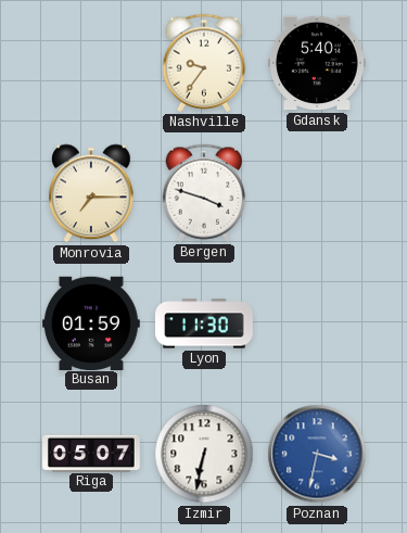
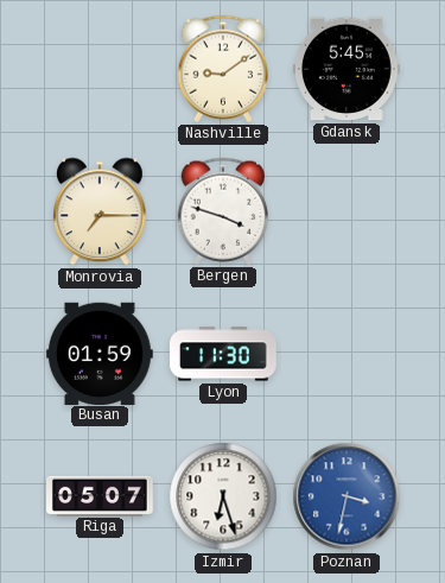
Nashville: 9:36 -> 9:09
Gdansk: 5:40 -> 5:45
Izmir: 6:32 -> 6:27
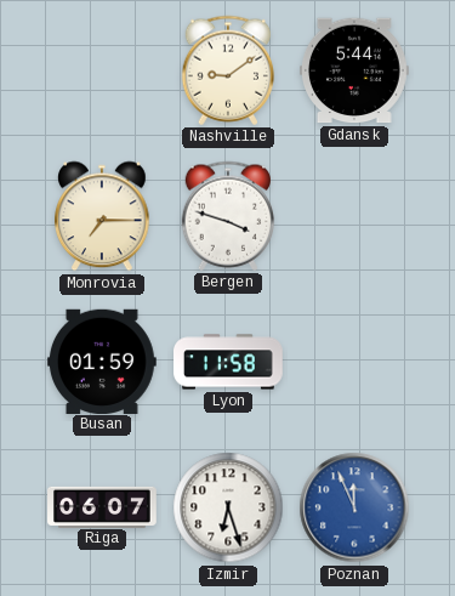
Gdansk: 5:45 -> 5:44
Lyon: 11:30 -> 11:58
Riga: 05:07 -> 06:07
Poznan: 3:32 -> 11:56
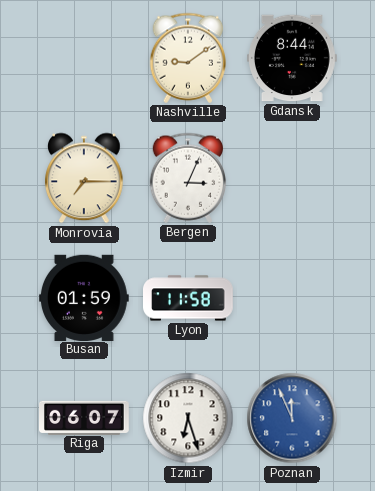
Gdansk: 5:44 -> 8:44
Bergen: 3:48 -> 3:04
